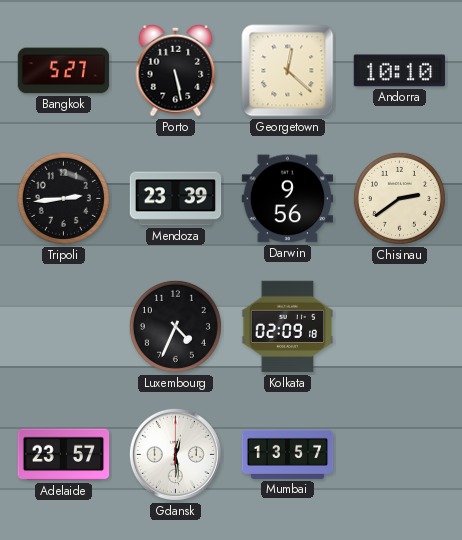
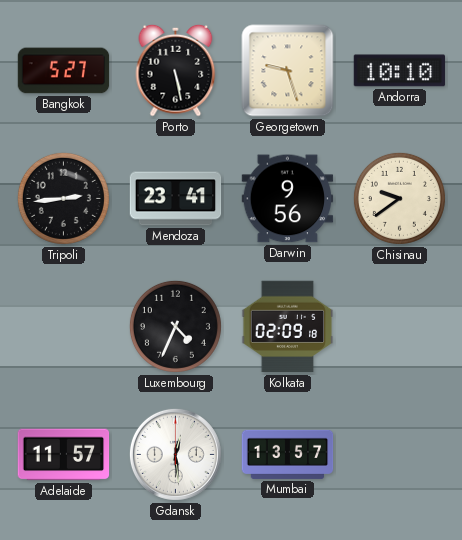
Georgetown: 12:22 -> 9:27
Mendoza: 23:39 -> 23:41
Chisinau: 2:39 -> 9:39
Adelaide: 23:57 -> 11:57
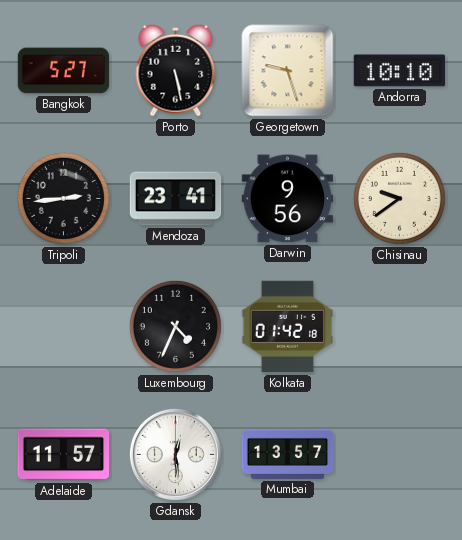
Kolkata: 02:09 -> 01:42
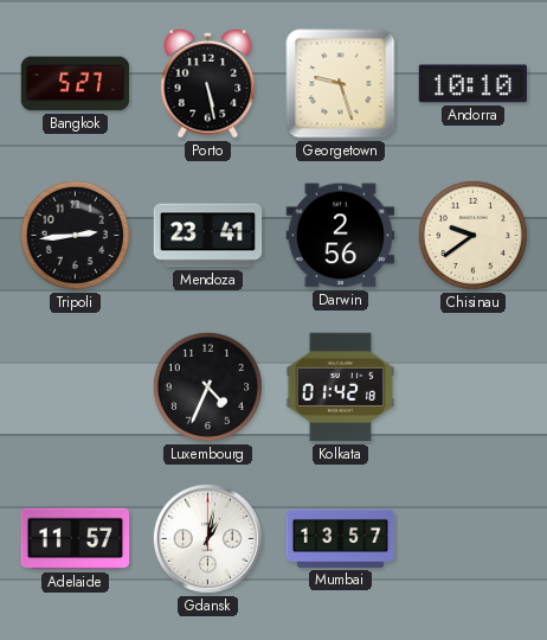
Darwin: 9:56 -> 2:56
Gdansk: 12:29 -> 1:02
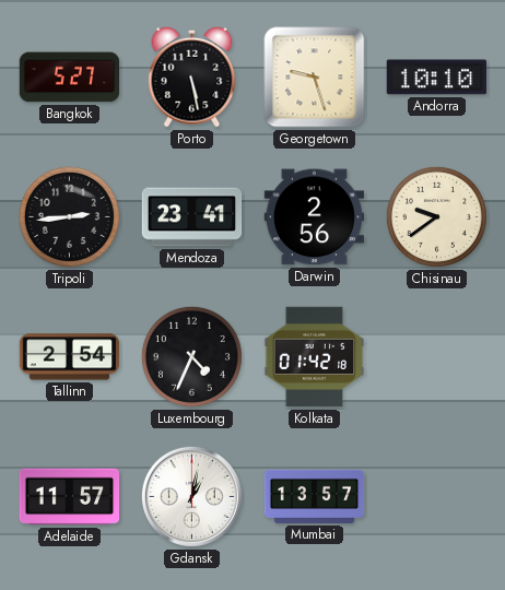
Tallinn: none -> 2:54
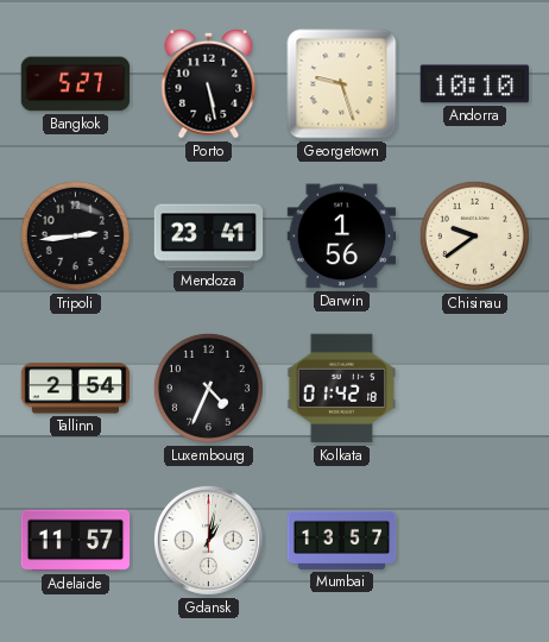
Darwin: 2:56 -> 1:56
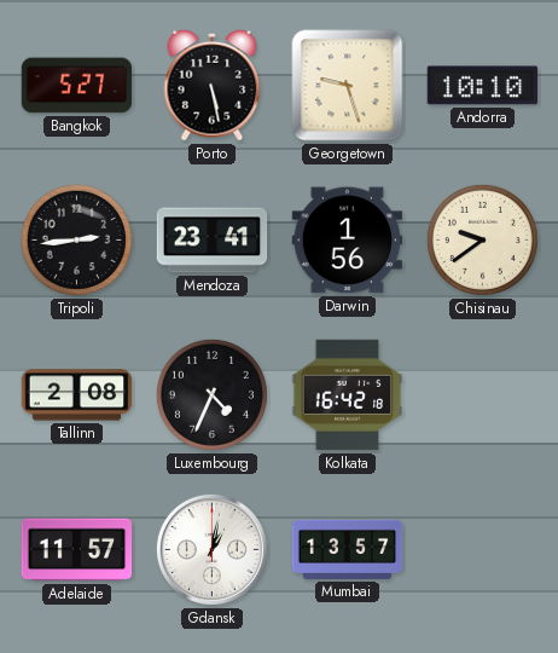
Tallinn: 2:54 -> 2:08
Kolkata: 01:42 -> 16:42
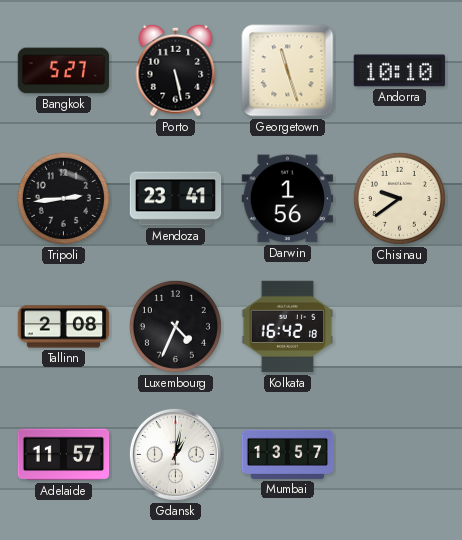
Georgetown: 9:27 -> 11:27
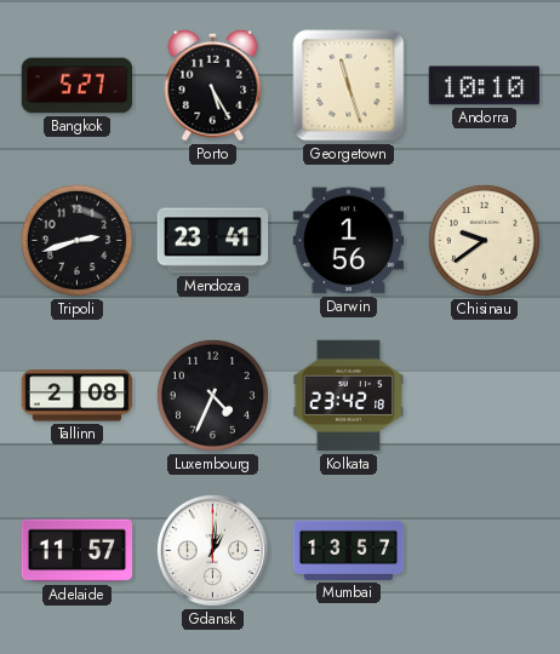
Porto: 5:28 -> 5:25
Tripoli: 2:44 -> 2:42
Kolkata: 16:42 -> 23:42
Gdansk: 1:02 -> 1:01
